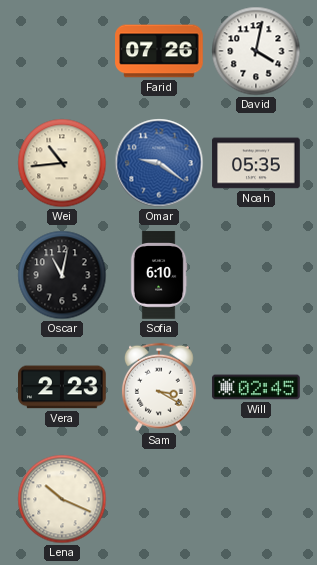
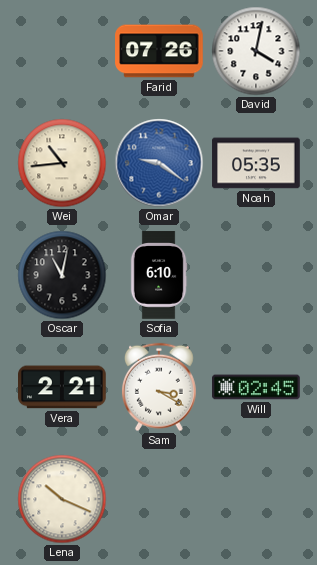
Vera: 2:23 -> 2:21
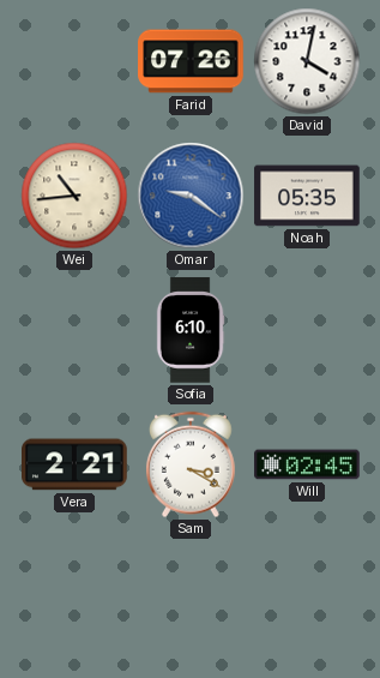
Oscar: 11:02 -> none
Lena: 10:19 -> none
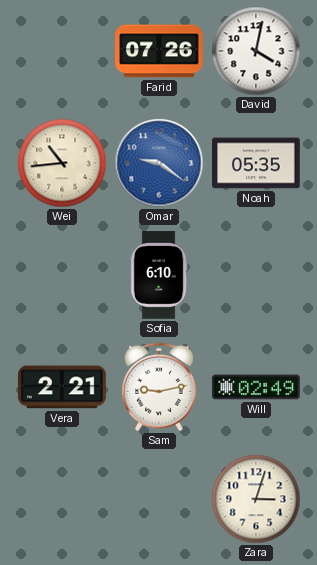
Sam: 3:20 -> 9:13
Will: 02:45 -> 02:49
Zara: none -> 3:03
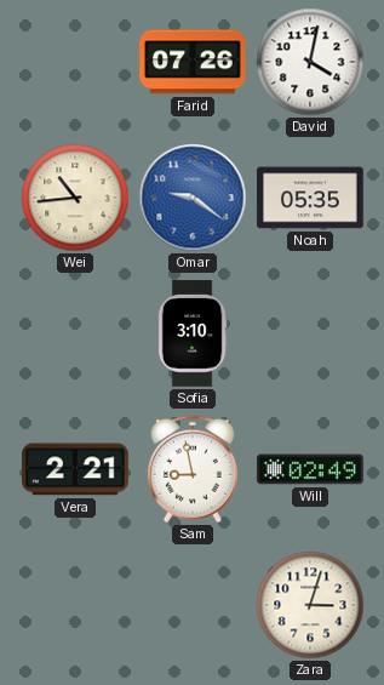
Sofia: 6:10 -> 3:10
Sam: 9:13 -> 8:58
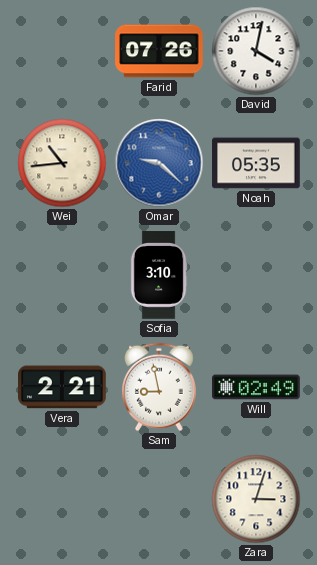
Omar: 9:21 -> 9:22
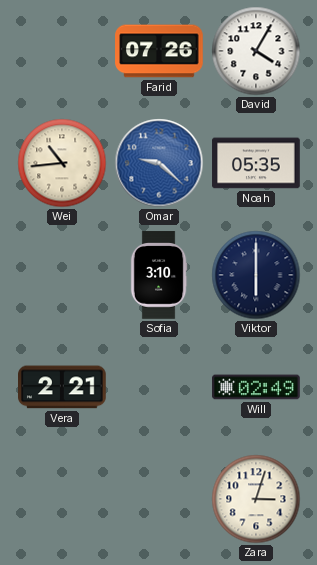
David: 4:02 -> 4:05
Viktor: none -> 6:00
Sam: 8:58 -> none
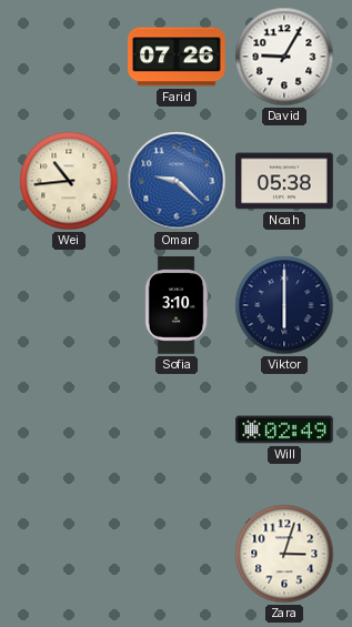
David: 4:05 -> 9:05
Noah: 05:35 -> 05:38
Vera: 2:21 -> none
